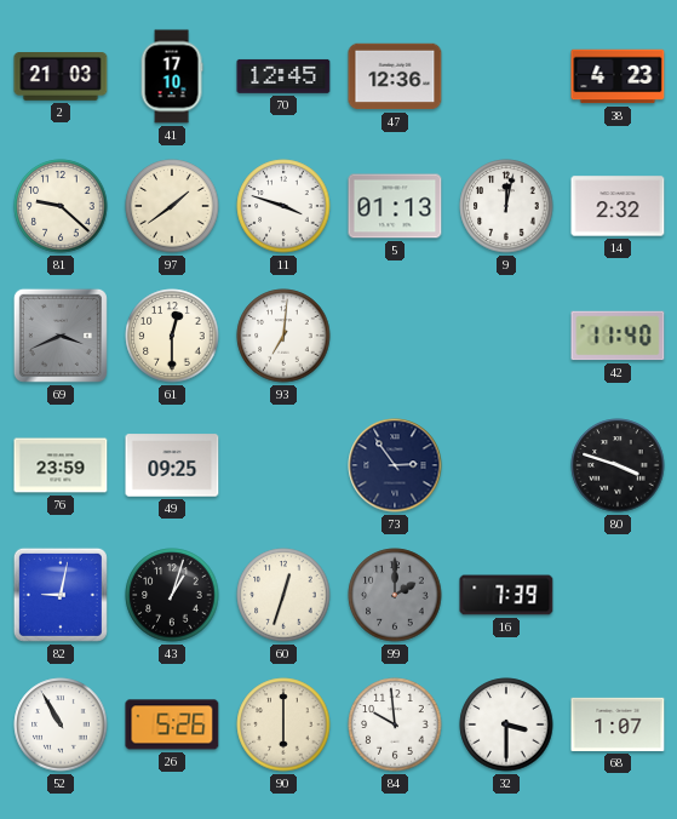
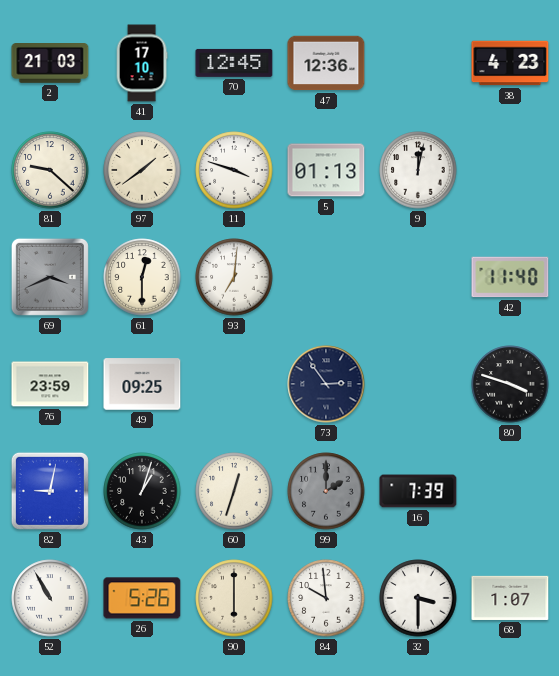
14: 2:32 -> none
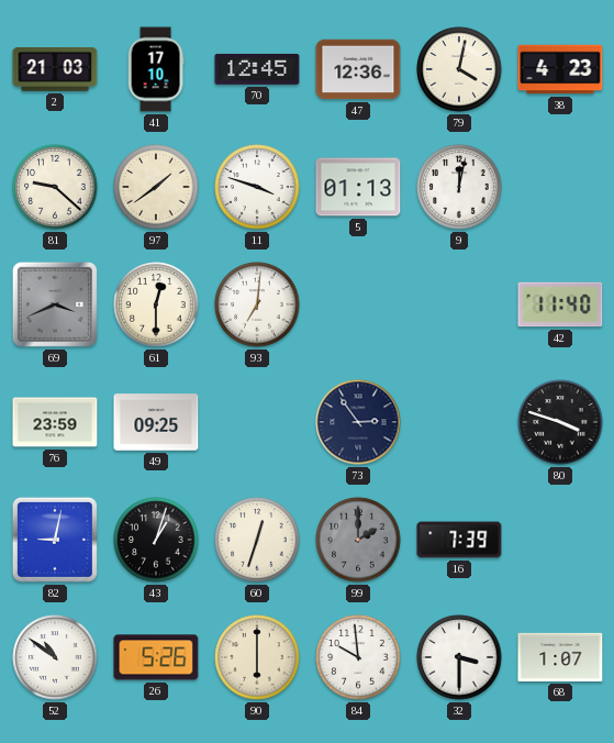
79: none -> 4:02
52: 10:55 -> 10:51
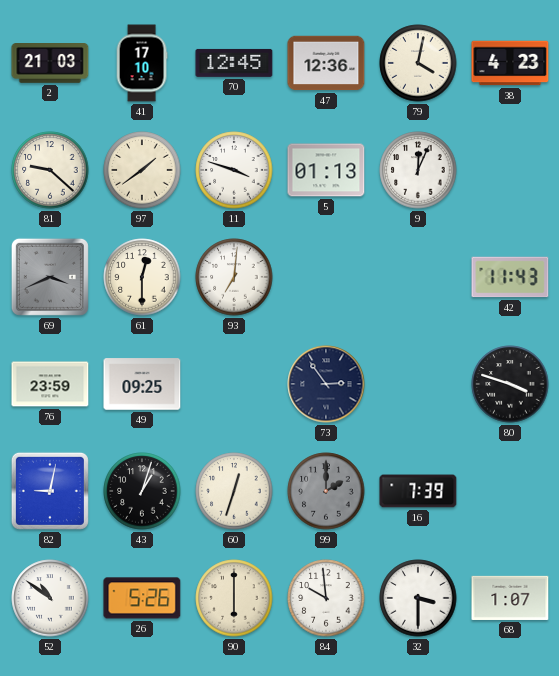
9: 12:02 -> 12:04
42: 11:40 -> 11:43
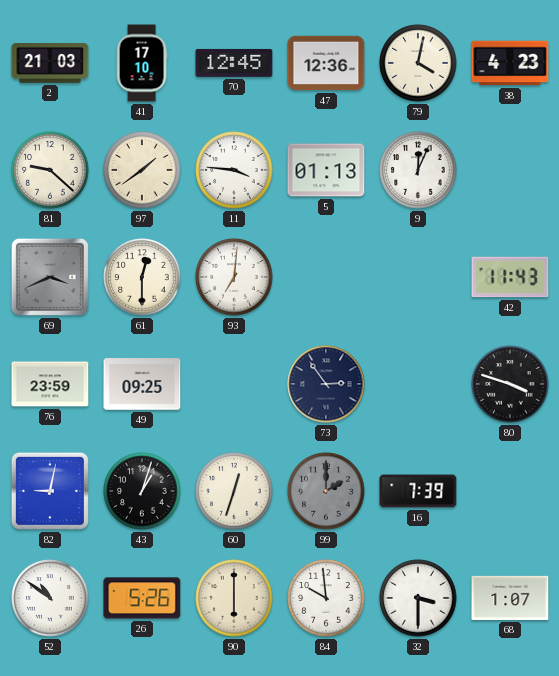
11: 3:48 -> 3:46
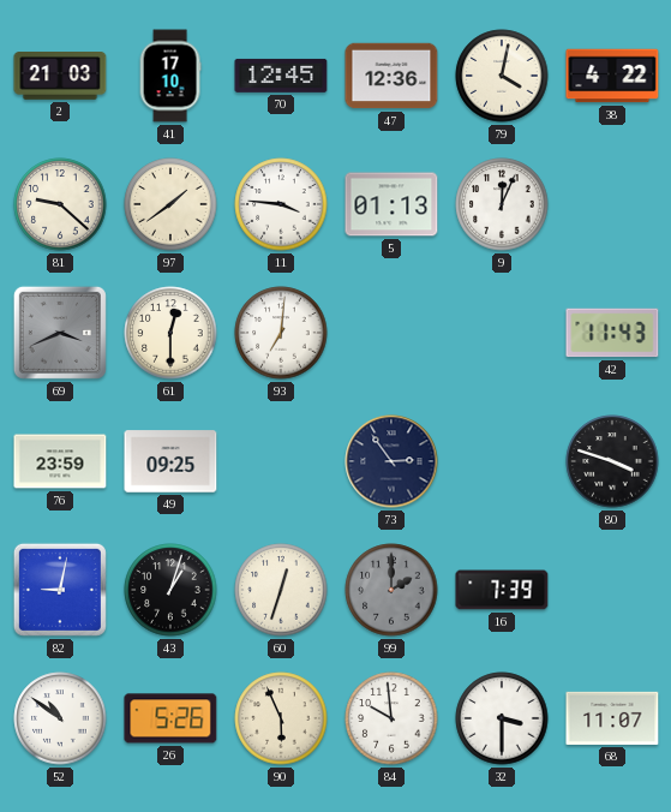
38: 4:23 -> 4:22
90: 6:00 -> 5:56
68: 1:07 -> 11:07
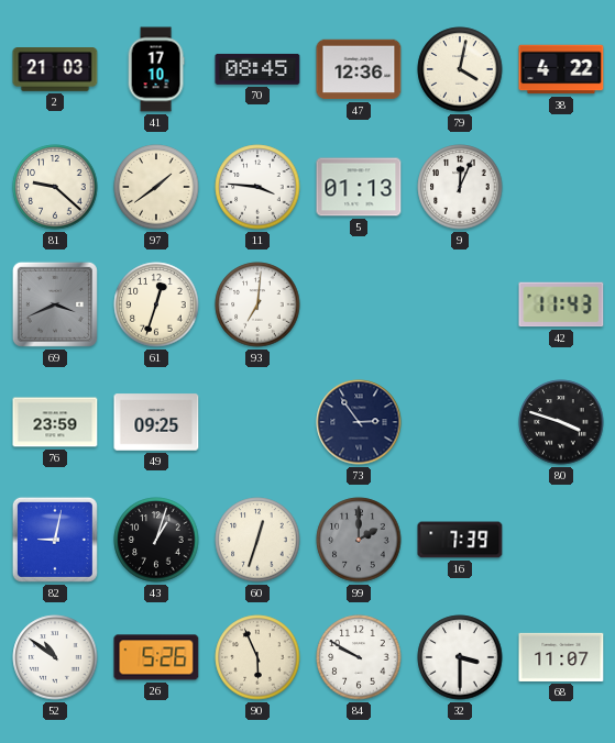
70: 12:45 -> 08:45
61: 12:30 -> 12:33
84: 9:59 -> 9:50
